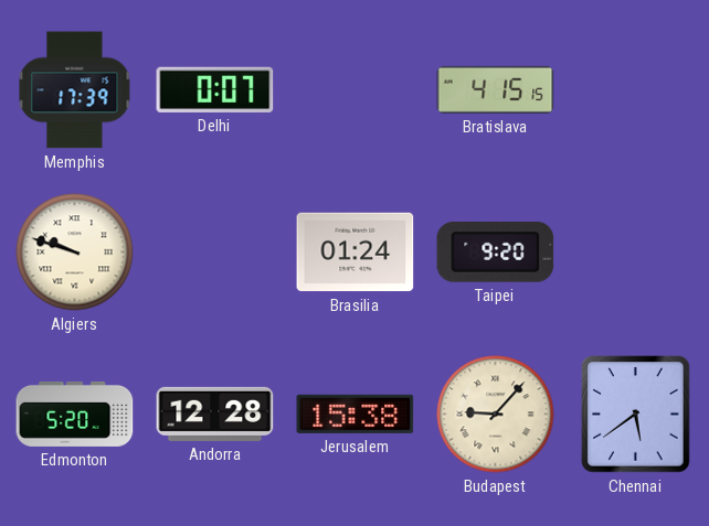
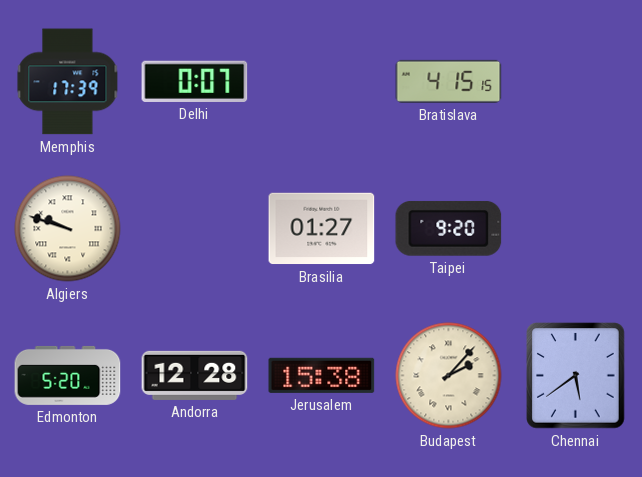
Brasilia: 01:24 -> 01:27
Budapest: 9:07 -> 2:07
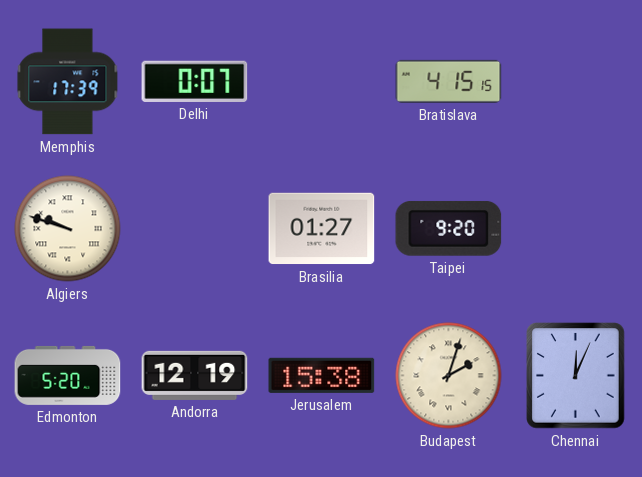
Andorra: 12:28 -> 12:19
Budapest: 2:07 -> 2:03
Chennai: 5:39 -> 12:04
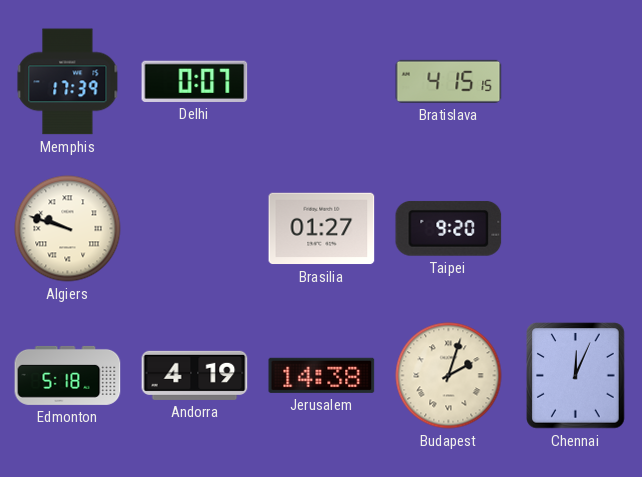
Edmonton: 5:20 -> 5:18
Andorra: 12:19 -> 4:19
Jerusalem: 15:38 -> 14:38
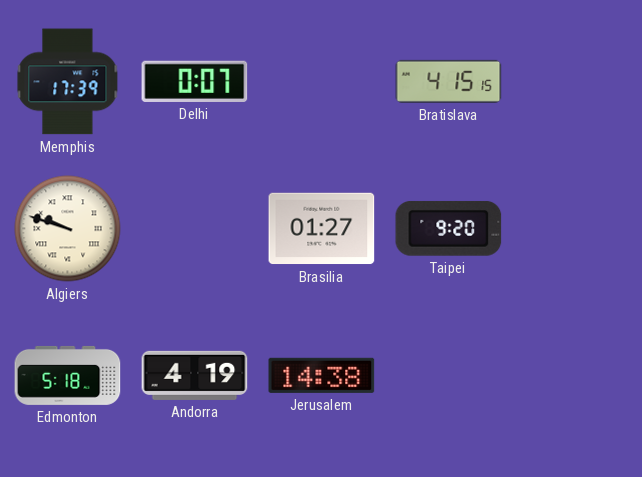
Budapest: 2:03 -> none
Chennai: 12:04 -> none
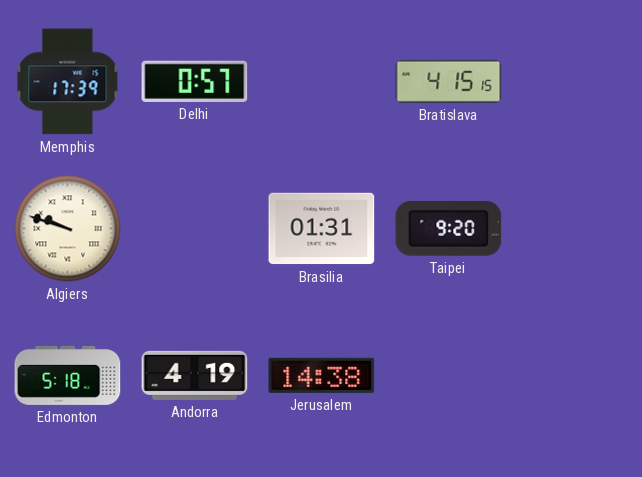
Delhi: 0:07 -> 0:57
Brasilia: 01:27 -> 01:31
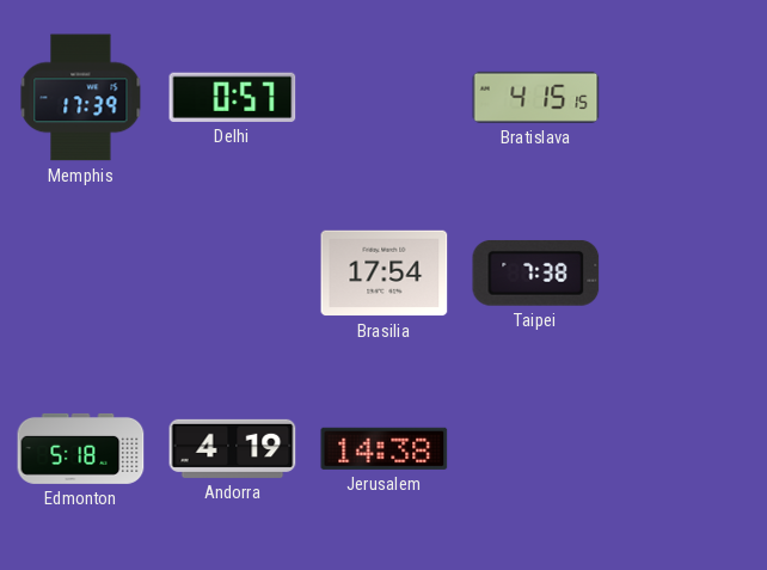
Algiers: 9:48 -> none
Brasilia: 01:31 -> 17:54
Taipei: 9:20 -> 7:38
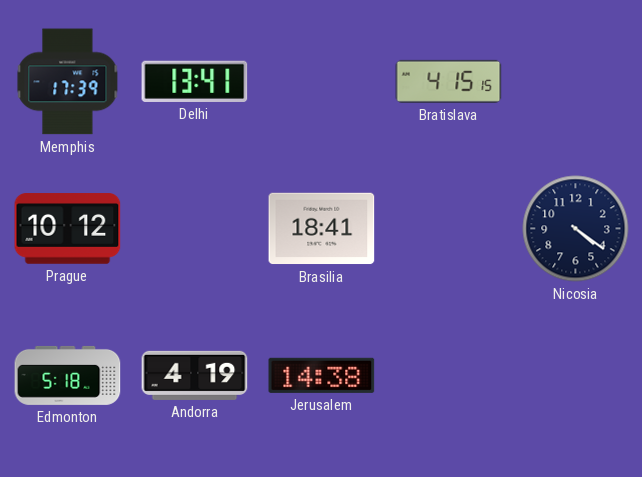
Delhi: 0:57 -> 13:41
Prague: none -> 10:12
Brasilia: 17:54 -> 18:41
Taipei: 7:38 -> none
Nicosia: none -> 4:21
